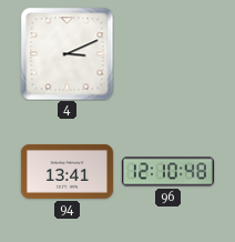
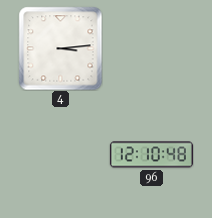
4: 3:11 -> 3:14
94: 13:41 -> none
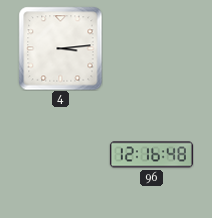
96: 12:10 -> 12:16
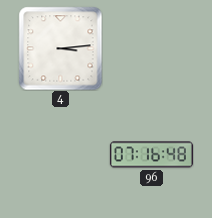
96: 12:16 -> 07:16
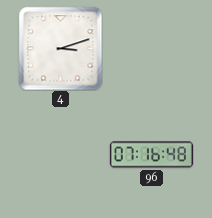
4: 3:14 -> 3:12
